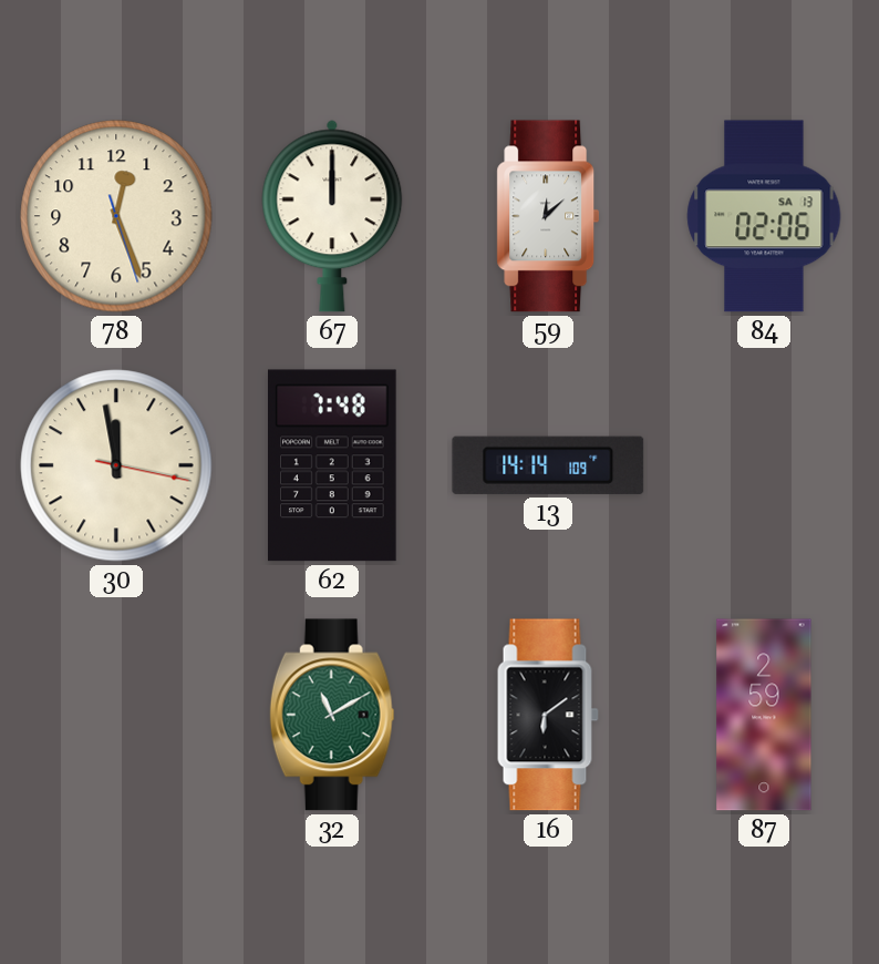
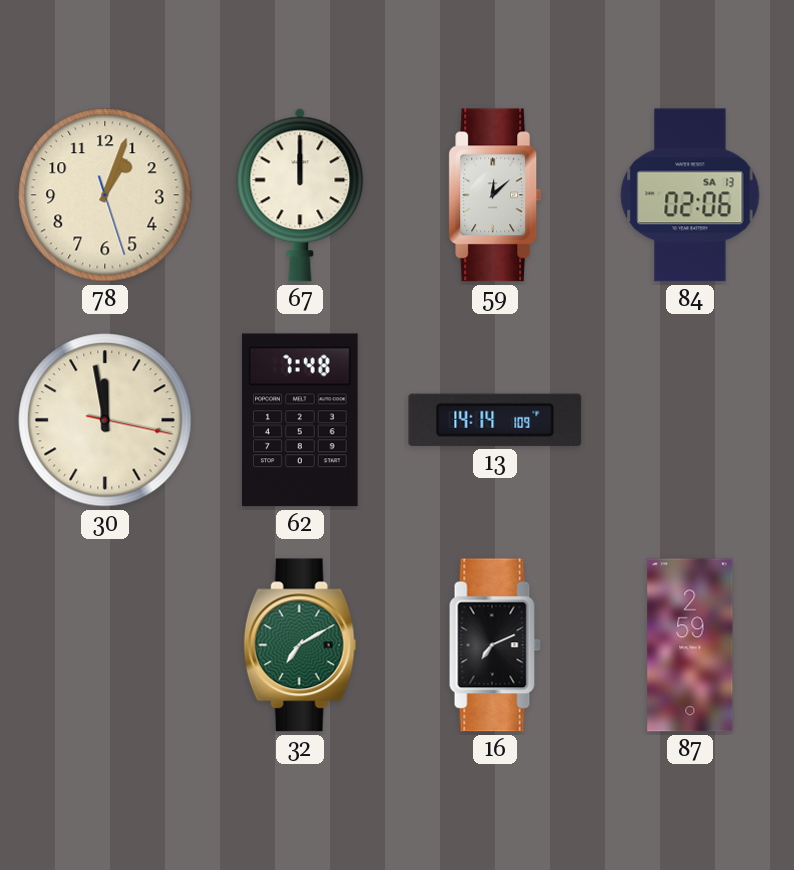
78: 12:26 -> 1:03
32: 11:10 -> 7:10
16: 6:09 -> 7:11
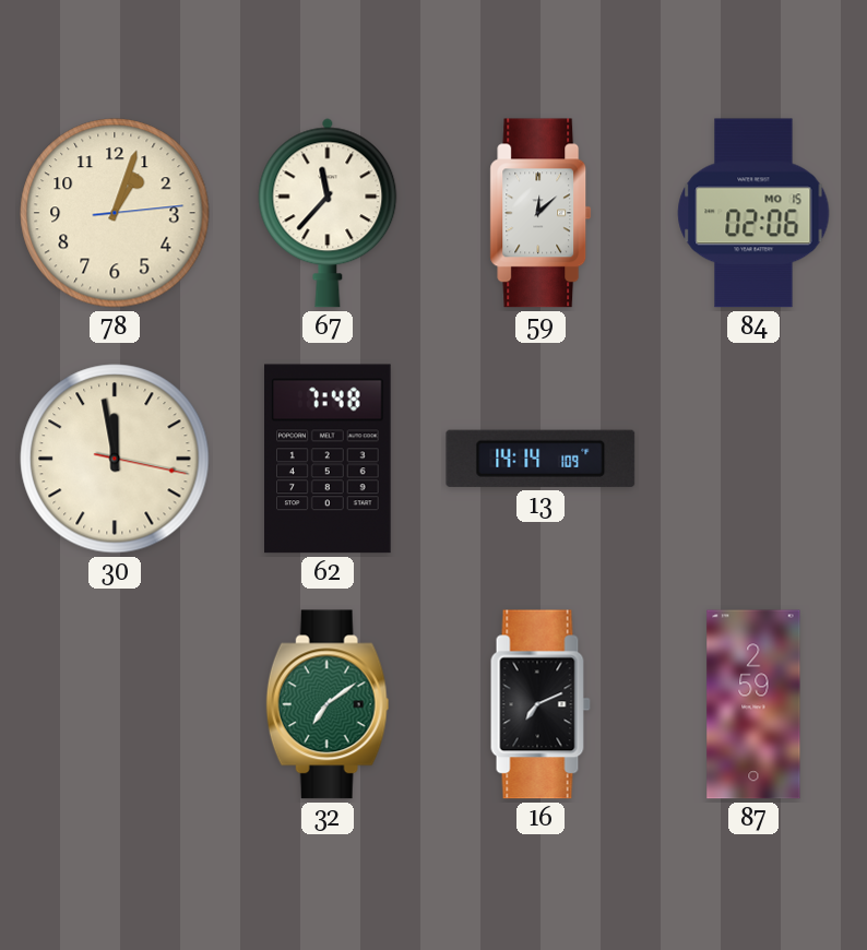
78: 1:03:27 -> 1:03:14
67: 12:00 -> 11:37
84 date: SA 13 -> MO 15
32: 7:10 -> 7:09
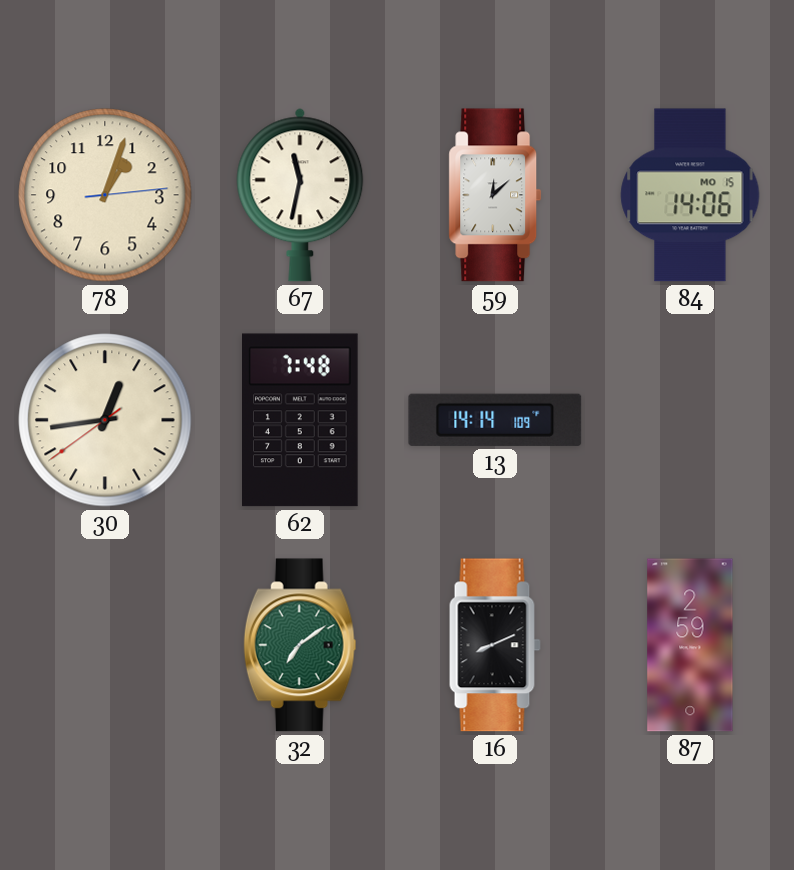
67: 11:37 -> 11:32
84: 02:06 -> 14:06
30: 11:58 -> 12:43
16: 7:11 -> 8:11
